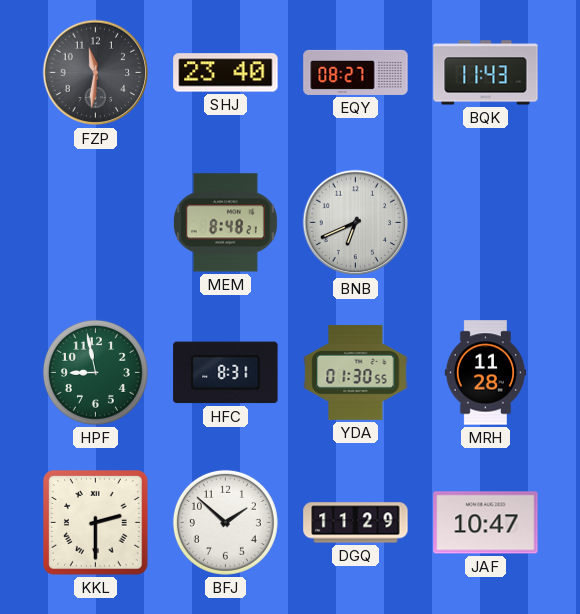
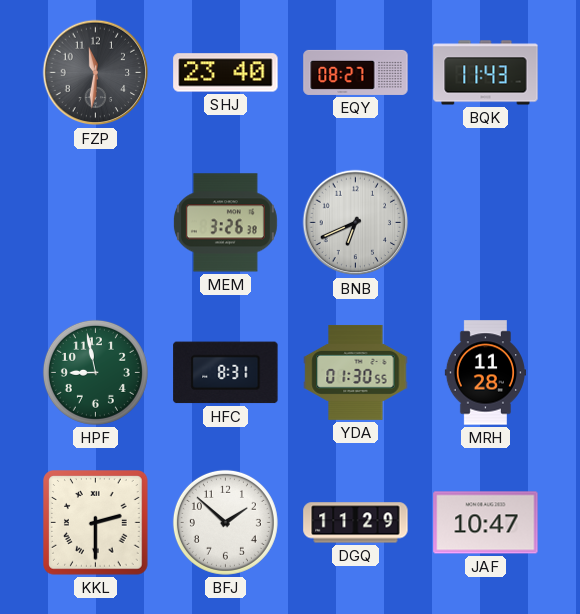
MEM: 8:48 -> 3:26
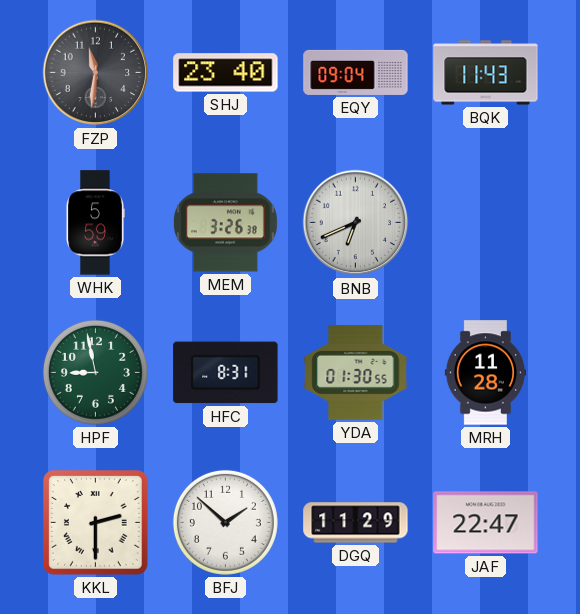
EQY: 08:27 -> 09:04
WHK: none -> 5:59
JAF: 10:47 -> 22:47
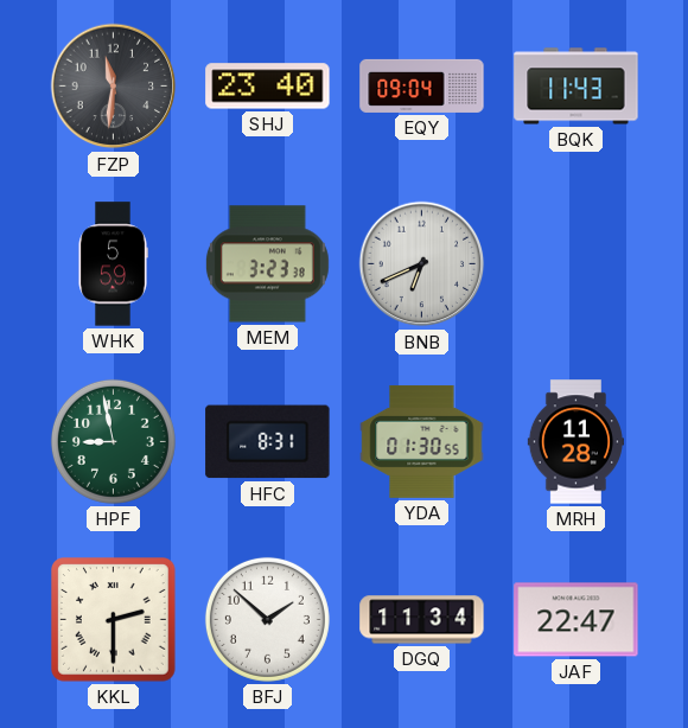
MEM: 3:26 -> 3:23
DGQ: 11:29 -> 11:34
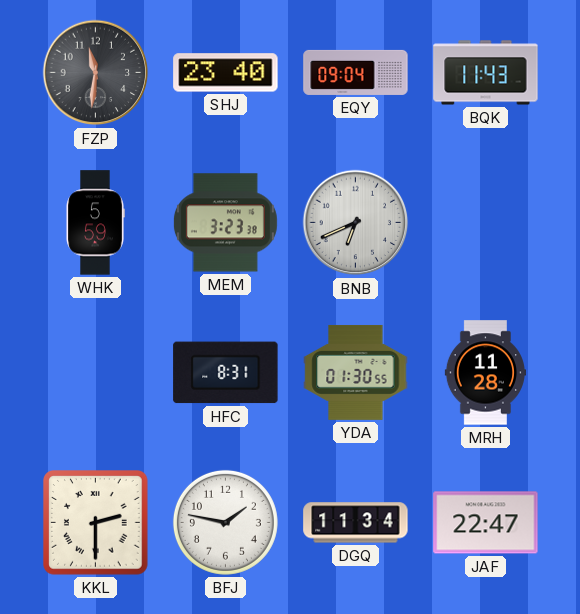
HPF: 8:58 -> none
BFJ: 1:52 -> 1:47
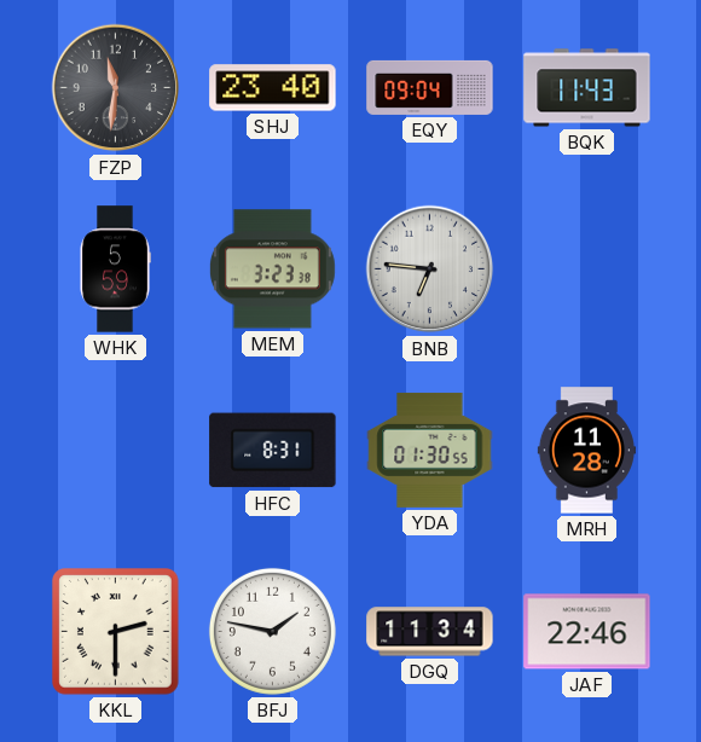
BNB: 6:41 -> 6:46
JAF: 22:47 -> 22:46
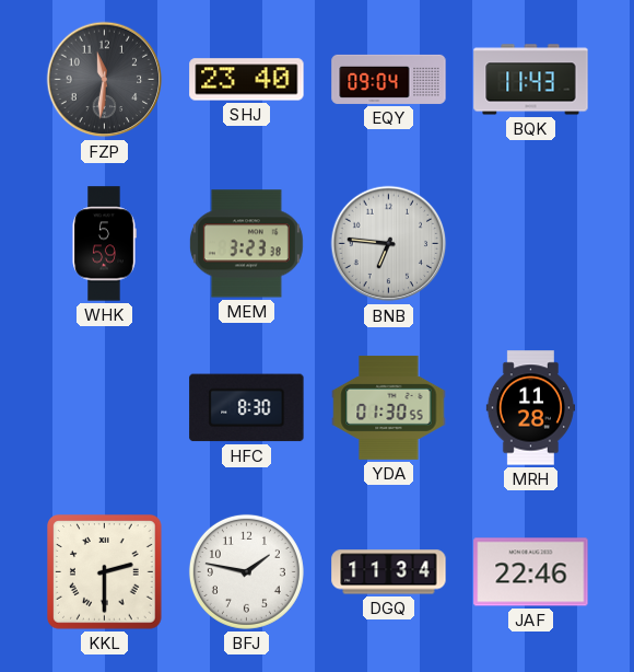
HFC: 8:31 -> 8:30
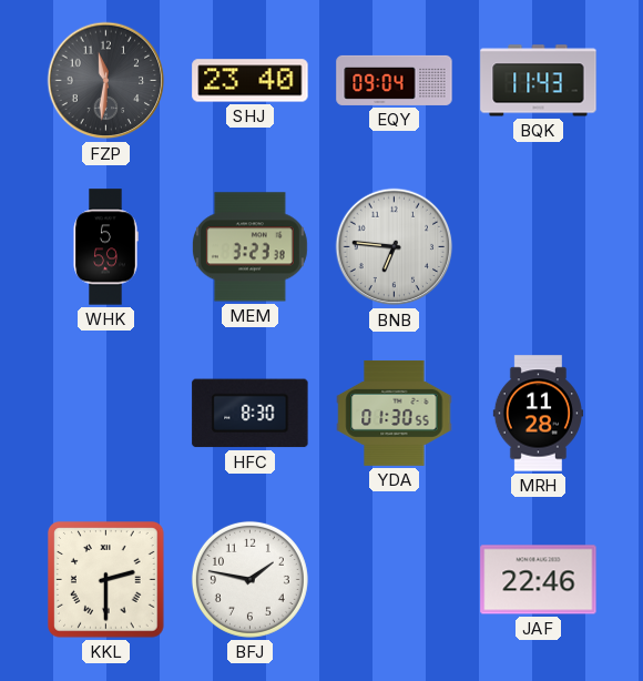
DGQ: 11:34 -> none
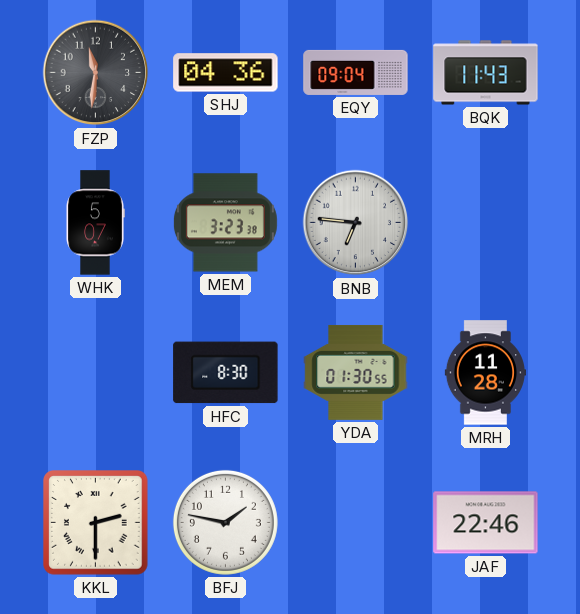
SHJ: 23:40 -> 04:36
WHK: 5:59 -> 5:07
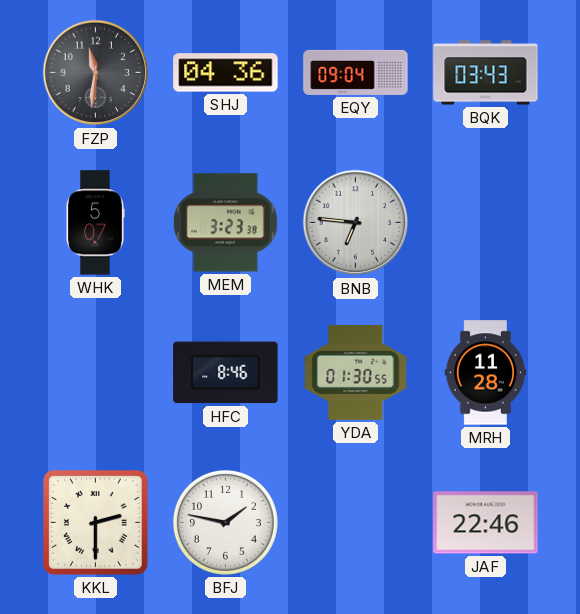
BQK: 11:43 -> 03:43
HFC: 8:30 -> 8:46
